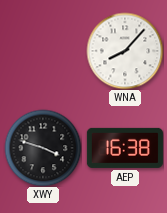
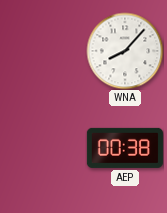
XWY: 3:48 -> none
AEP: 16:38 -> 00:38
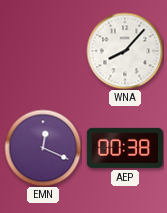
EMN: none -> 12:19
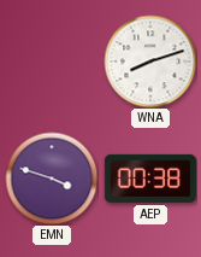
WNA: 8:07 -> 8:12
EMN: 12:19 -> 3:48
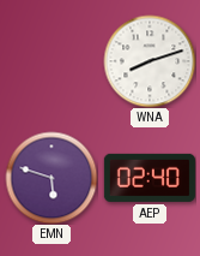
EMN: 3:48 -> 5:48
AEP: 00:38 -> 02:40
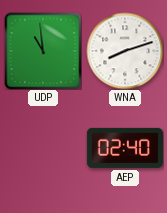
UDP: none -> 10:59
EMN: 5:48 -> none
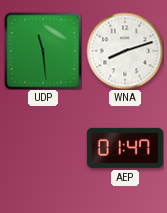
UDP: 10:59 -> 11:29
AEP: 02:40 -> 01:47
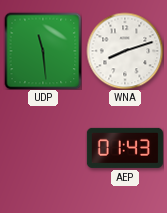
AEP: 01:47 -> 01:43
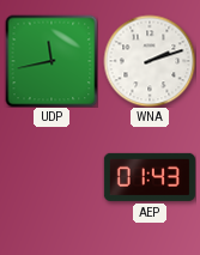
UDP: 11:29 -> 11:43
WNA: 8:12 -> 2:12
